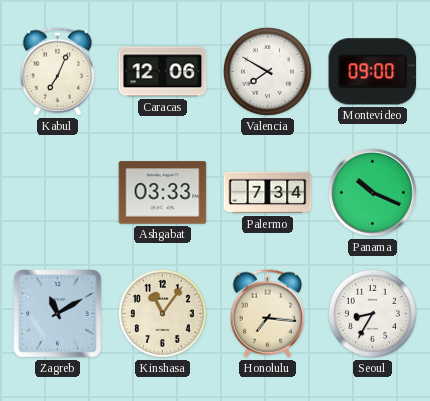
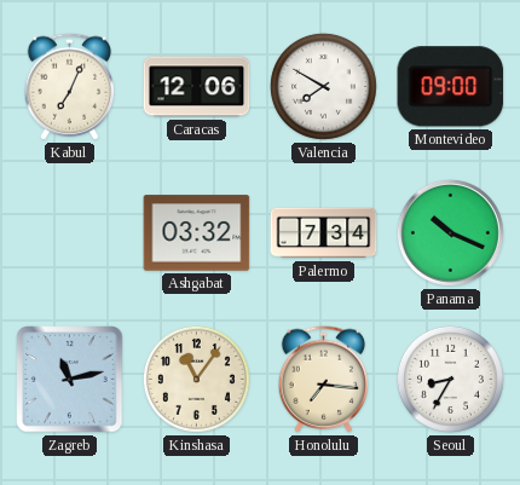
Ashgabat: 03:33 -> 03:32
Zagreb: 11:10 -> 11:13
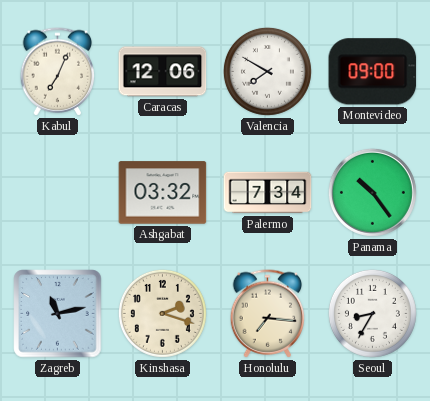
Panama: 10:19 -> 10:24
Kinshasa: 11:06 -> 2:18
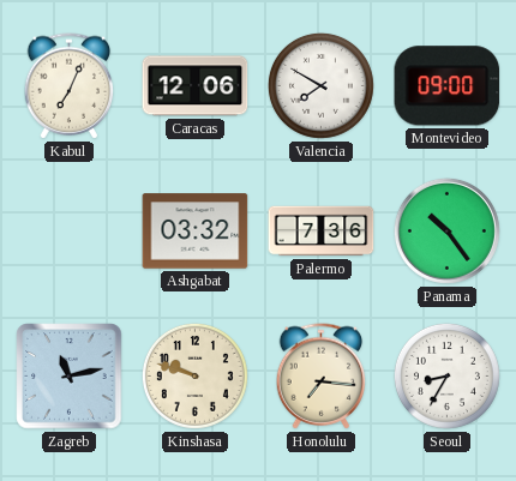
Palermo: 7:34 -> 7:36
Kinshasa: 2:18 -> 9:48
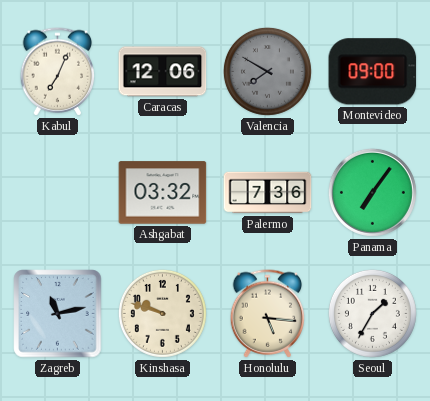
Valencia dial: white -> grey
Panama: 10:24 -> 7:06
Honolulu: 7:16 -> 5:16
Seoul: 8:35 -> 1:35
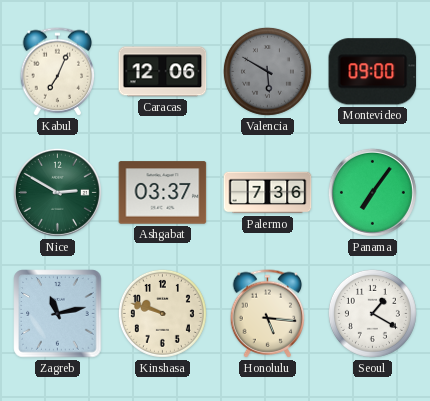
Valencia: 7:50 -> 5:50
Nice: none -> 2:50
Ashgabat: 03:32 -> 03:37
Seoul: 1:35 -> 1:20
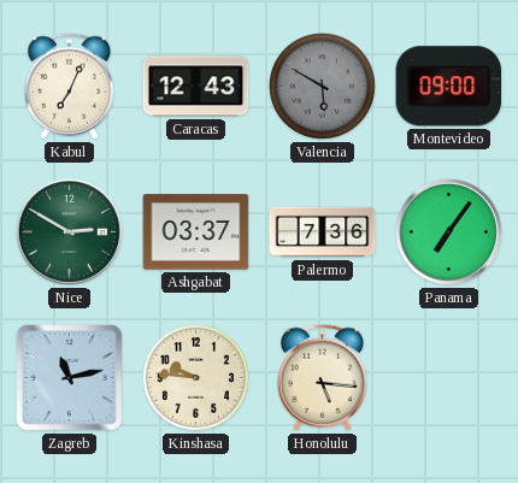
Caracas: 12:06 -> 12:43
Kinshasa: 9:48 -> 9:46
Seoul: 1:20 -> none
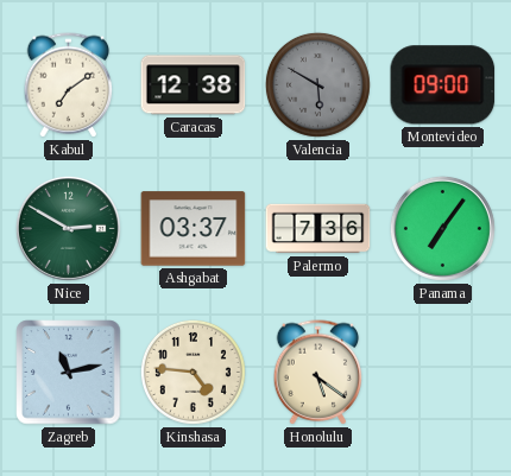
Kabul: 7:04 -> 7:09
Caracas: 12:43 -> 12:38
Kinshasa: 9:46 -> 4:46
Honolulu: 5:16 -> 5:21
